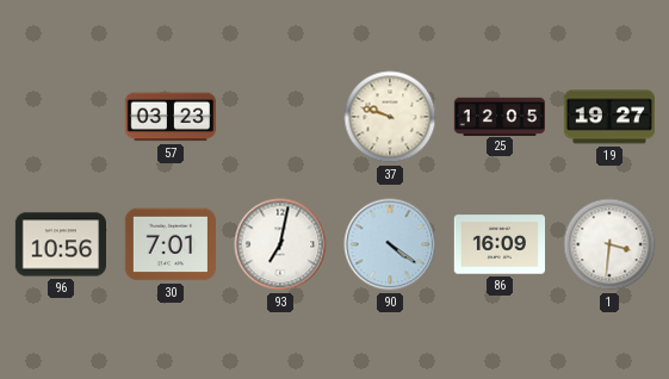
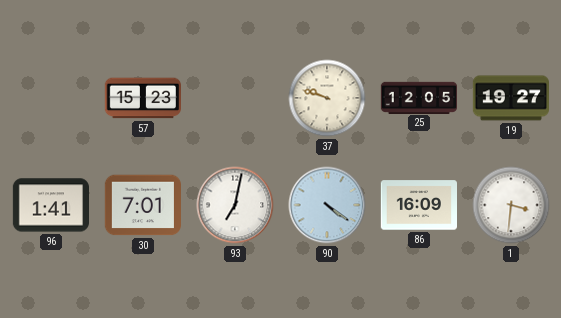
57: 03:23 -> 15:23
96: 10:56 -> 1:41
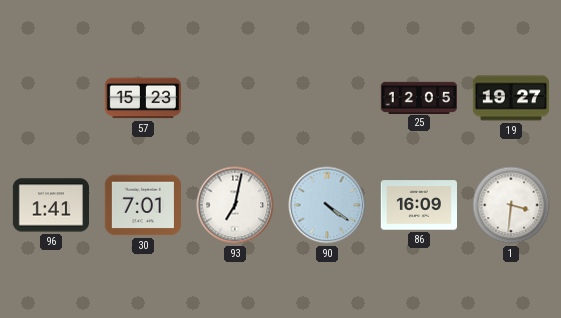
37: 9:48 -> none
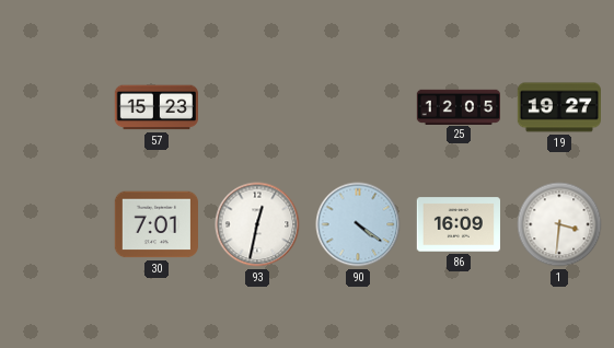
96: 1:41 -> none
93: 7:02 -> 12:32
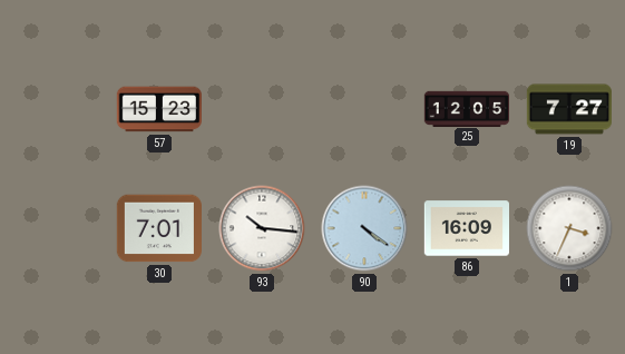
19: 19:27 -> 7:27
93: 12:32 -> 10:16
1: 3:31 -> 3:34
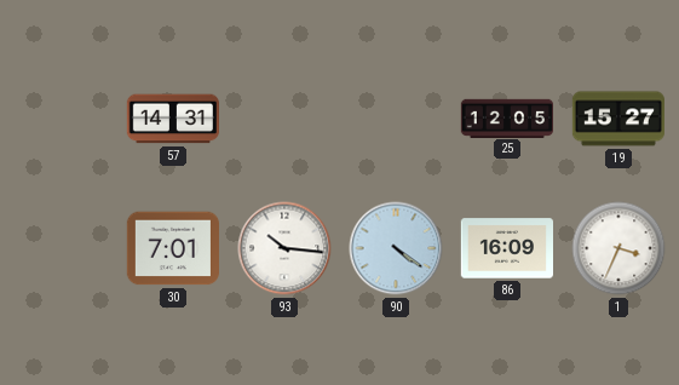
57: 15:23 -> 14:31
19: 7:27 -> 15:27
